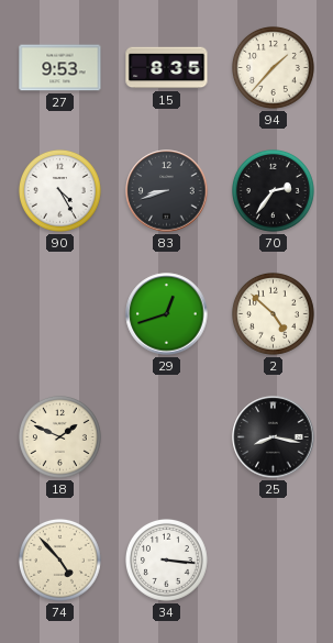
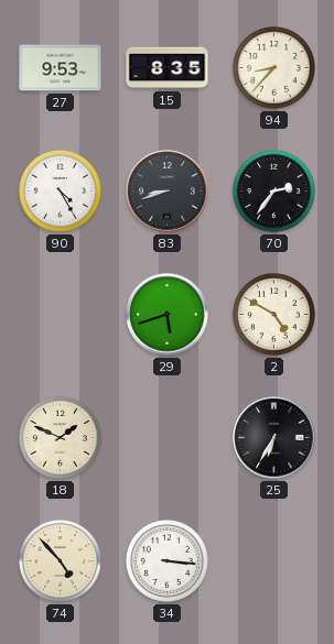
94: 1:37 -> 8:37
29: 12:42 -> 5:42
2: 4:52 -> 4:50
25: 8:17 -> 6:35
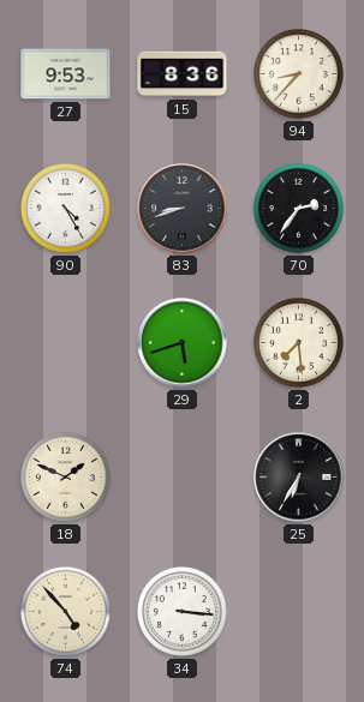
15: 8:35 -> 8:36
2: 4:50 -> 7:29
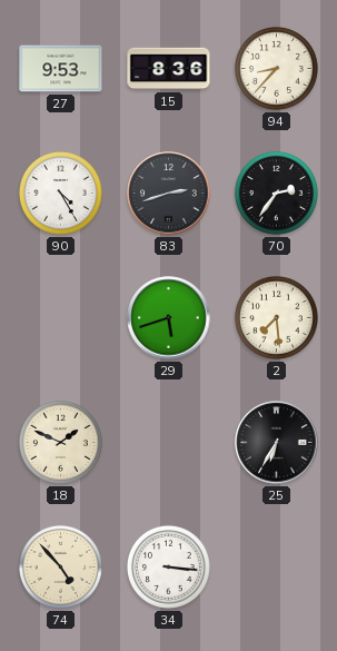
83: 8:42 -> 2:42
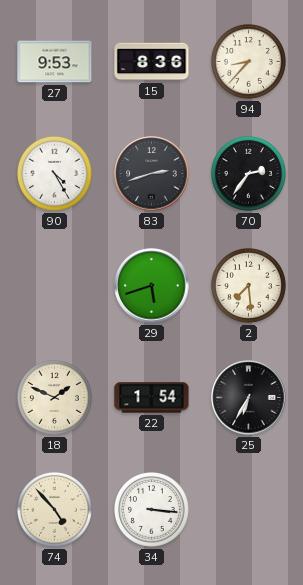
22: none -> 1:54
